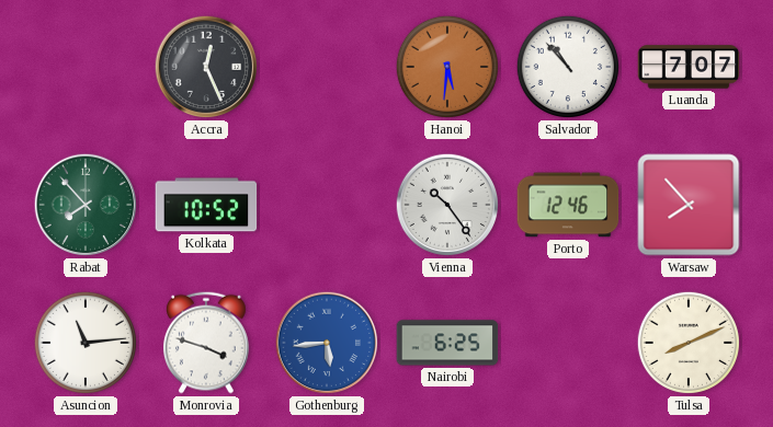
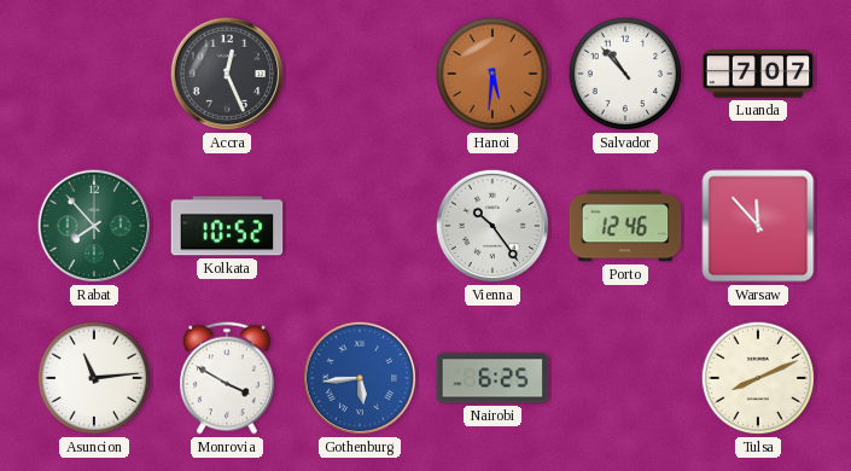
Warsaw: 7:53 -> 11:53
Monrovia: 3:48 -> 3:50
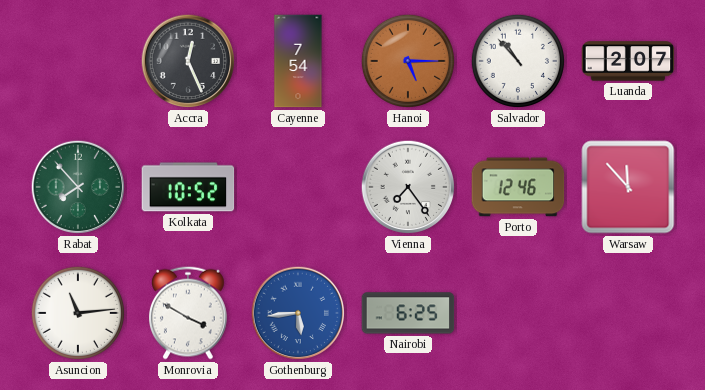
Cayenne: none -> 7:54
Hanoi: 5:31 -> 5:15
Luanda: 7:07 -> 2:07
Vienna: 10:24 -> 7:24
Tulsa: 8:11 -> none
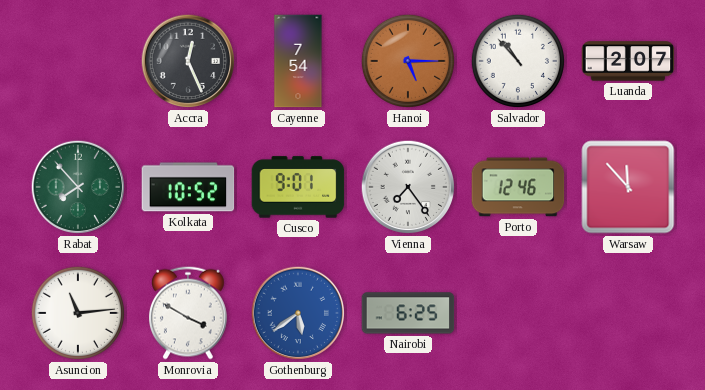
Cusco: none -> 9:01
Gothenburg: 5:44 -> 5:39
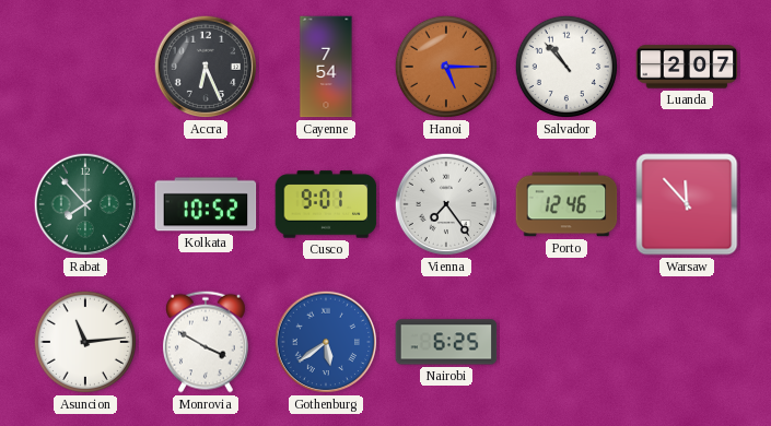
Accra: 12:26 -> 6:26
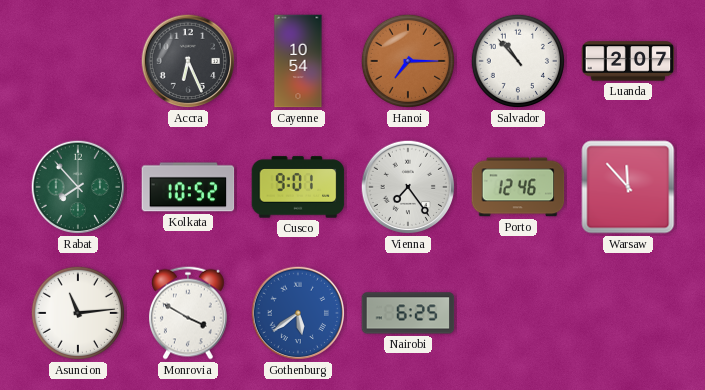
Cayenne: 7:54 -> 10:54
Hanoi: 5:15 -> 7:15
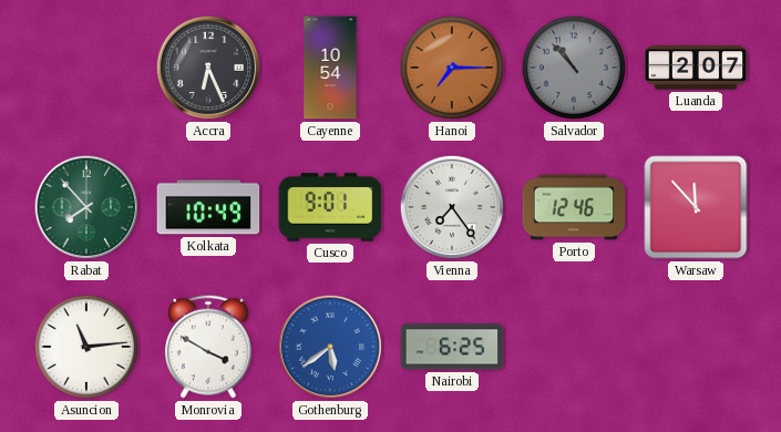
Salvador dial: white -> grey
Kolkata: 10:52 -> 10:49
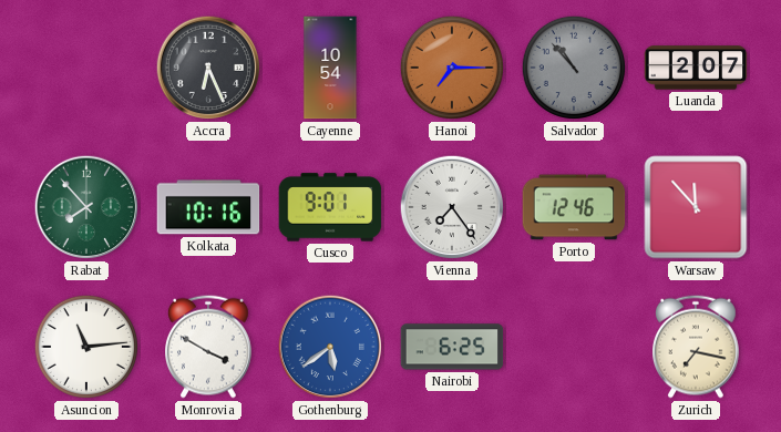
Kolkata: 10:49 -> 10:16
Zurich: none -> 7:17
